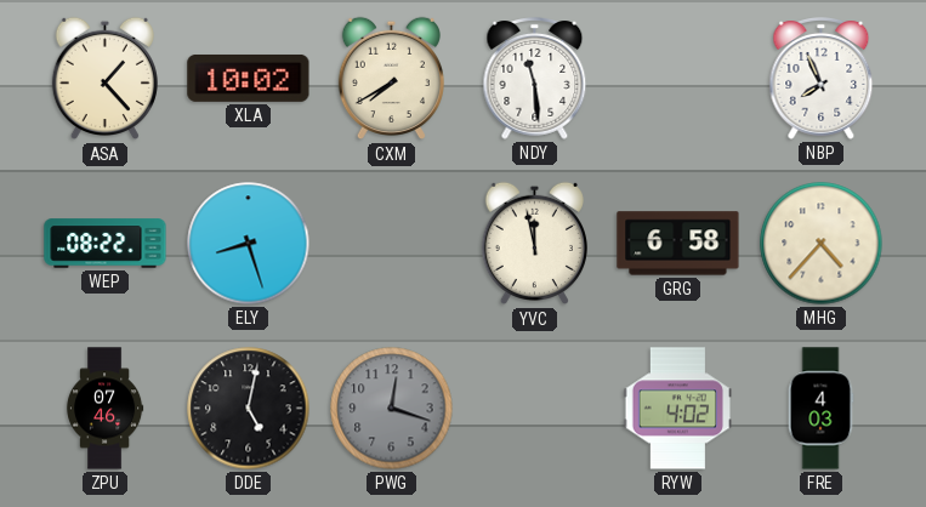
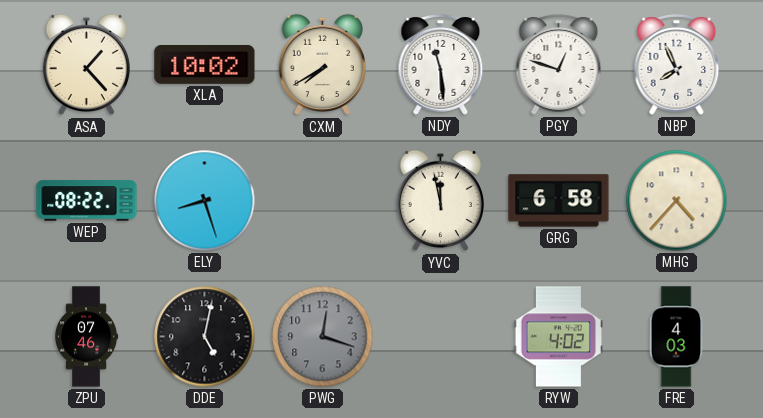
PGY: none -> 12:48
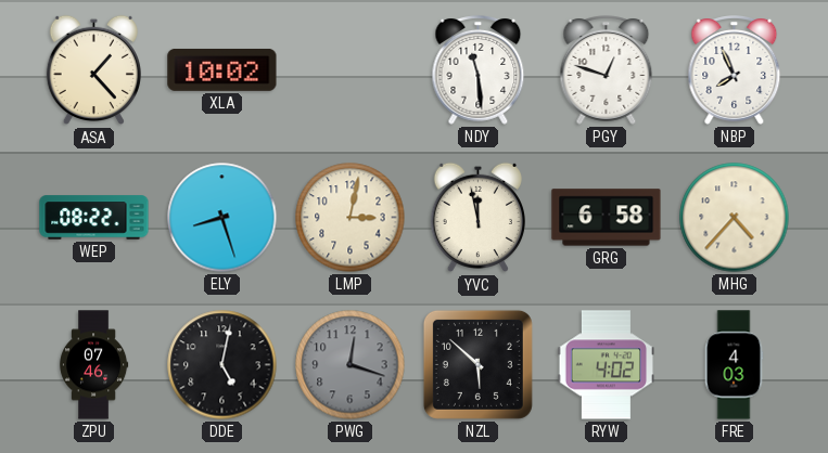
CXM: 7:40 -> none
LMP: none -> 3:02
NZL: none -> 5:52
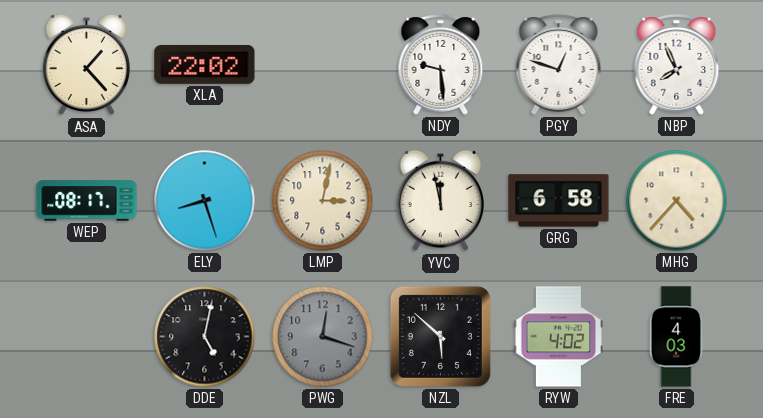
XLA: 10:02 -> 22:02
NDY: 11:29 -> 9:29
WEP: 08:22 -> 08:17
ZPU: 07:46 -> none
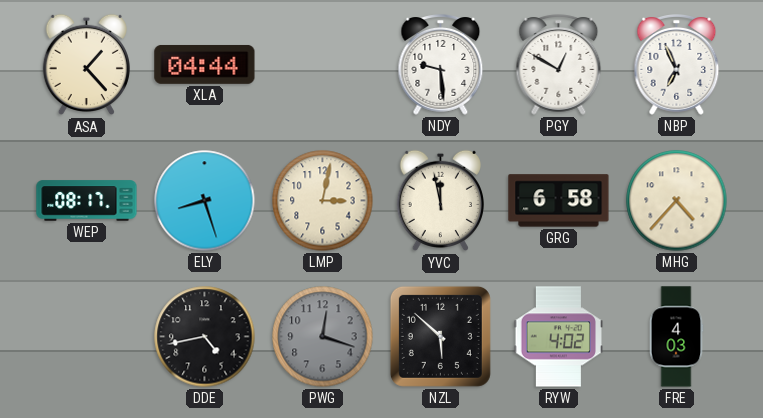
XLA: 22:02 -> 04:44
PGY: 12:48 -> 12:50
NBP: 7:56 -> 6:56
DDE: 5:02 -> 4:43
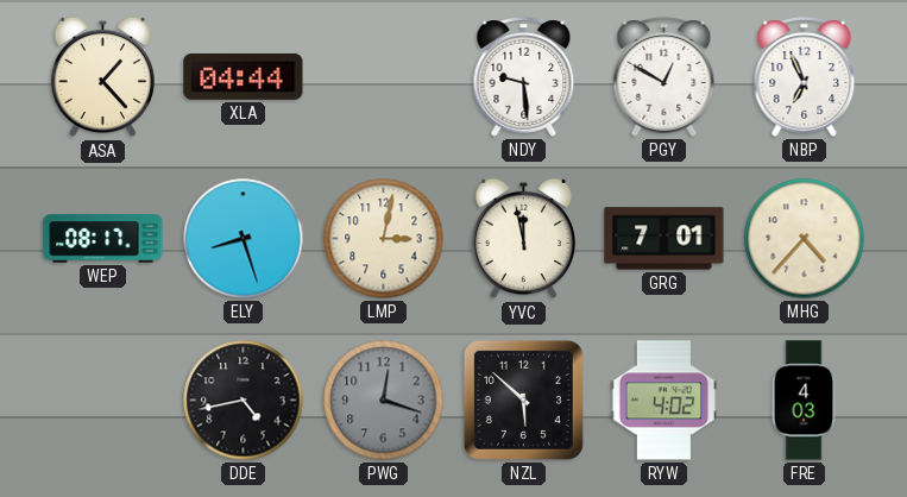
GRG: 6:58 -> 7:01
